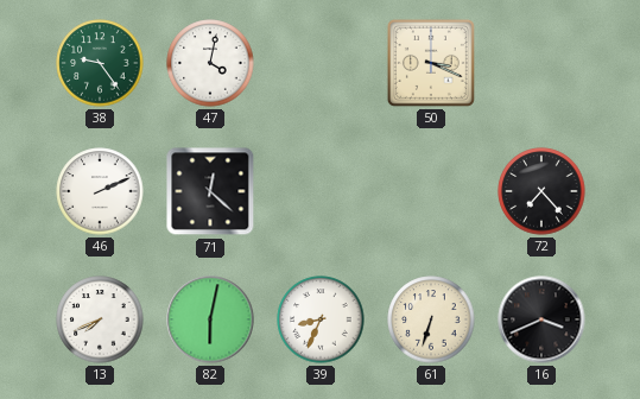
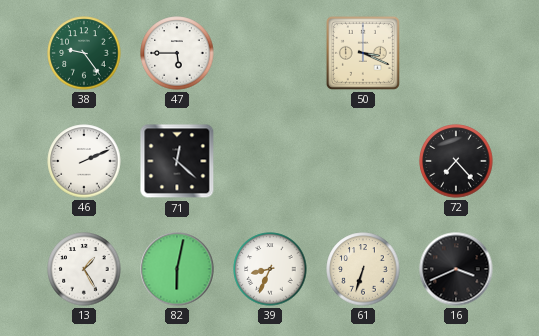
47: 4:02 -> 5:45
13: 7:41 -> 1:25
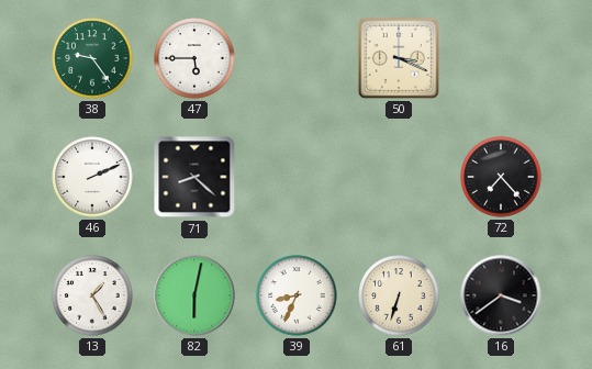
71: 12:22 -> 8:22
16: 3:41 -> 3:39
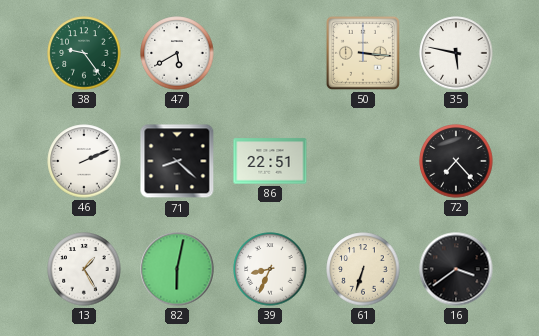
47: 5:45 -> 5:40
50: 3:19 -> 3:16
35: none -> 5:47
86: none -> 22:51
